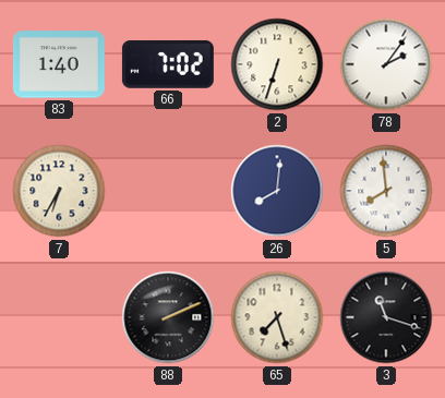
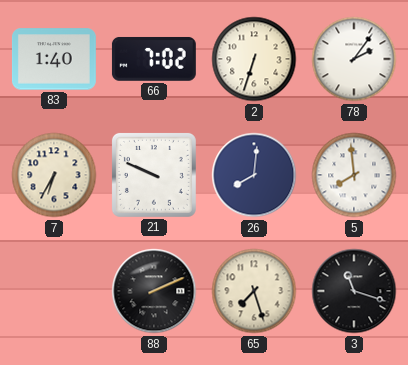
21: none -> 9:49
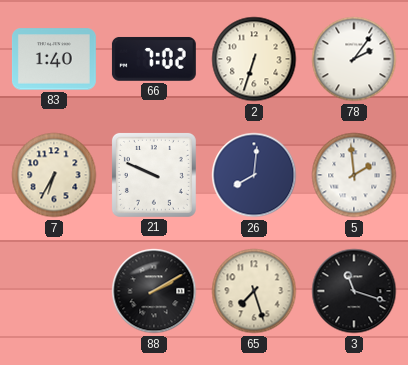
5: 7:59 -> 1:59
88: 2:11 -> 2:10
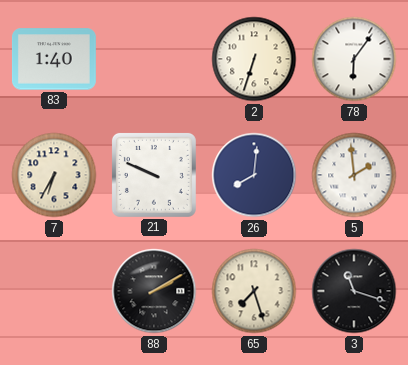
66: 7:02 -> none
78: 2:06 -> 6:06
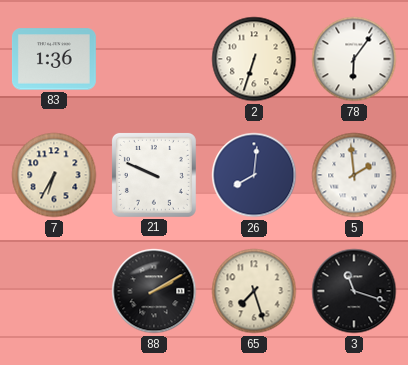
83: 1:40 -> 1:36
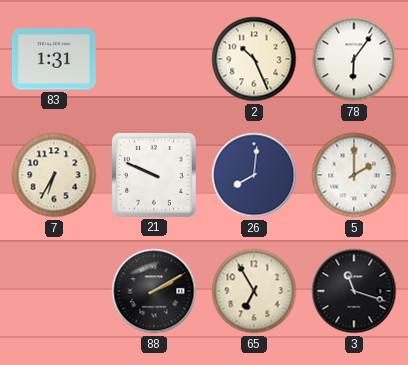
83: 1:36 -> 1:31
2: 6:33 -> 10:26
5: 1:59 -> 2:00
65: 7:27 -> 6:55
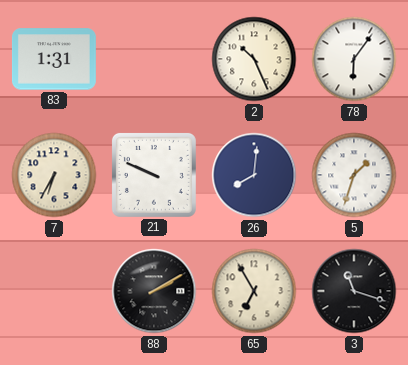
5: 2:00 -> 1:33
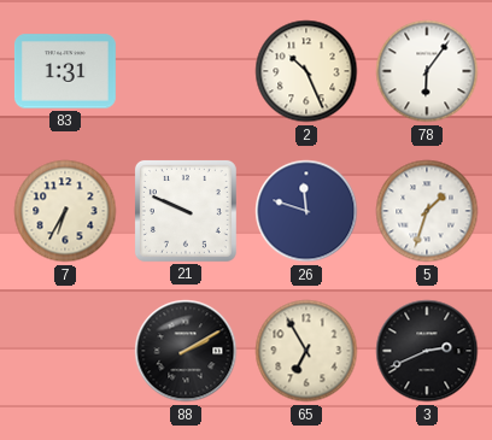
26: 8:01 -> 11:48
3: 11:18 -> 2:41
